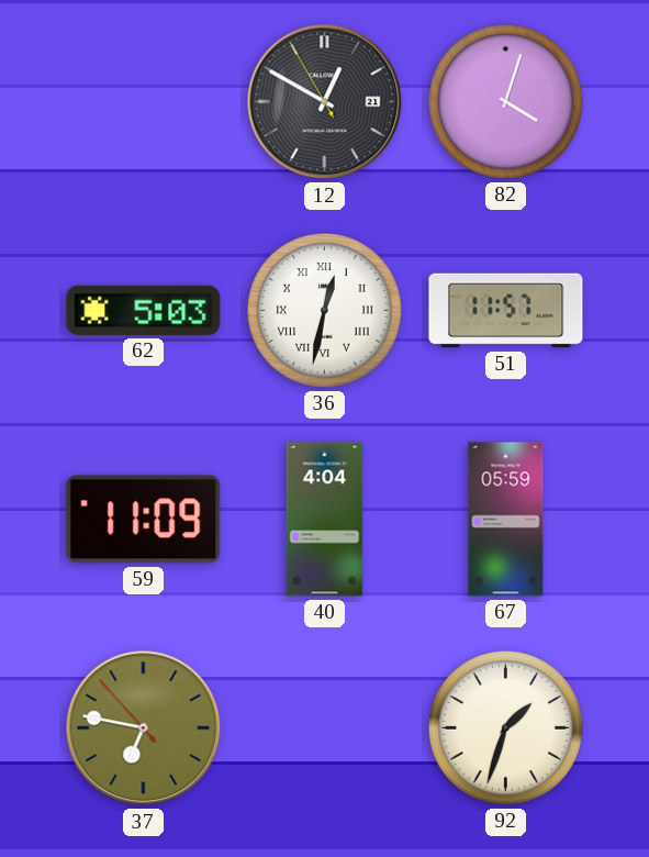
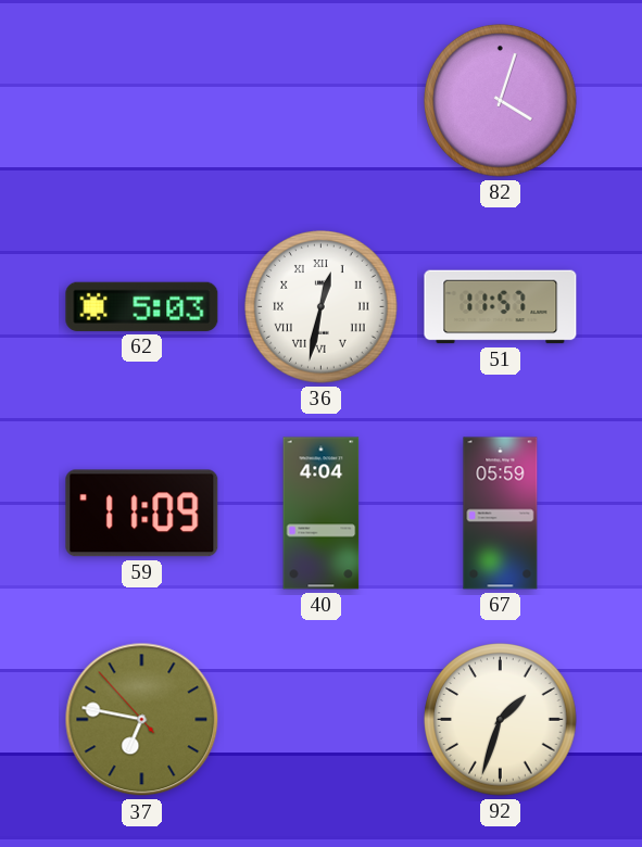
12: 12:49 -> none
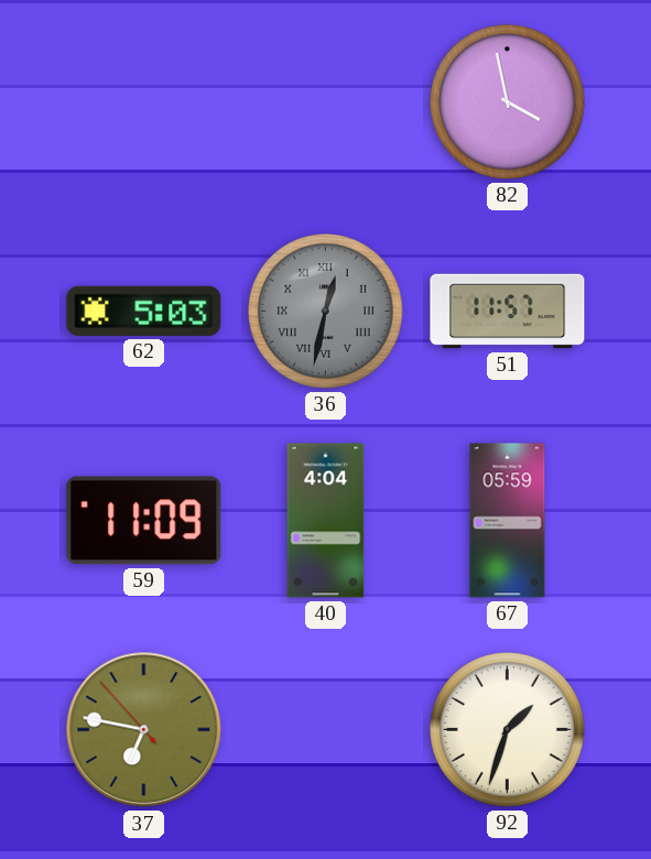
82: 4:03 -> 3:58
36 dial: white -> grey
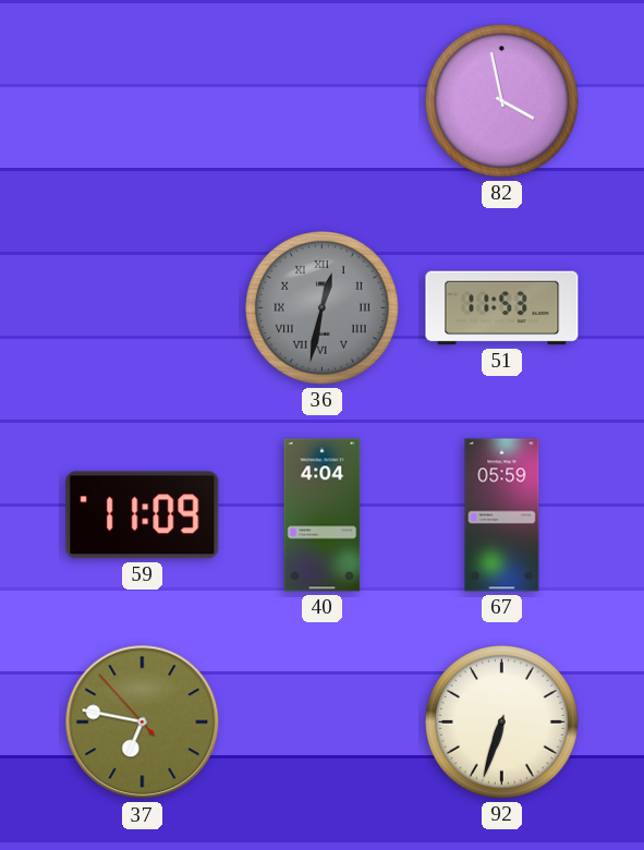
62: 5:03 -> none
51: 11:57 -> 11:53
92: 1:33 -> 6:33
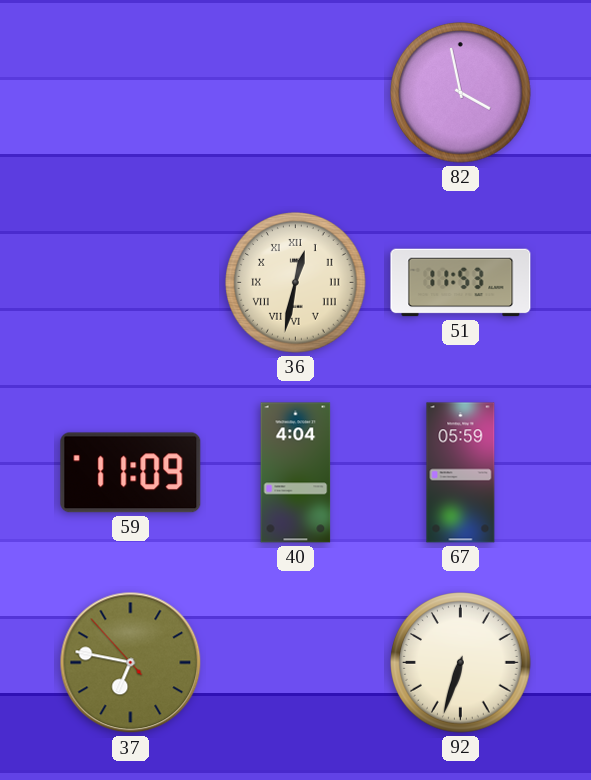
36 dial: grey -> cream
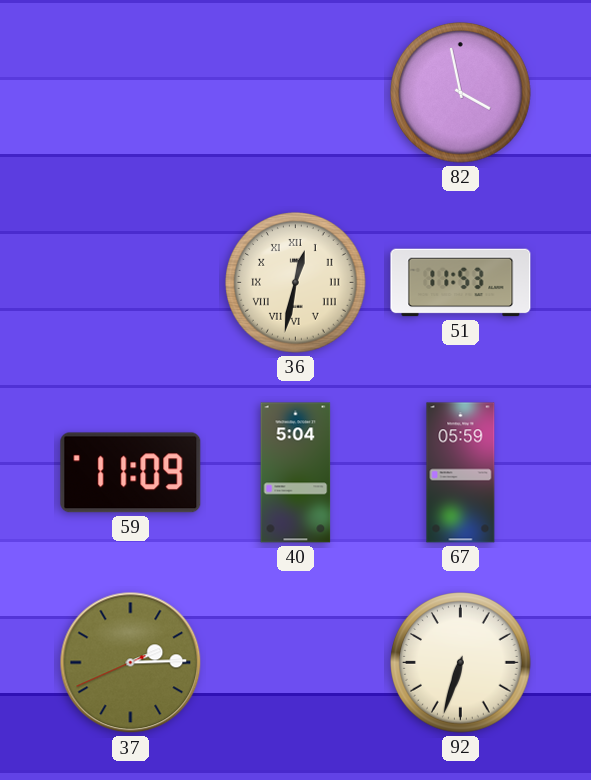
40: 4:04 -> 5:04
37: 6:46 -> 2:14
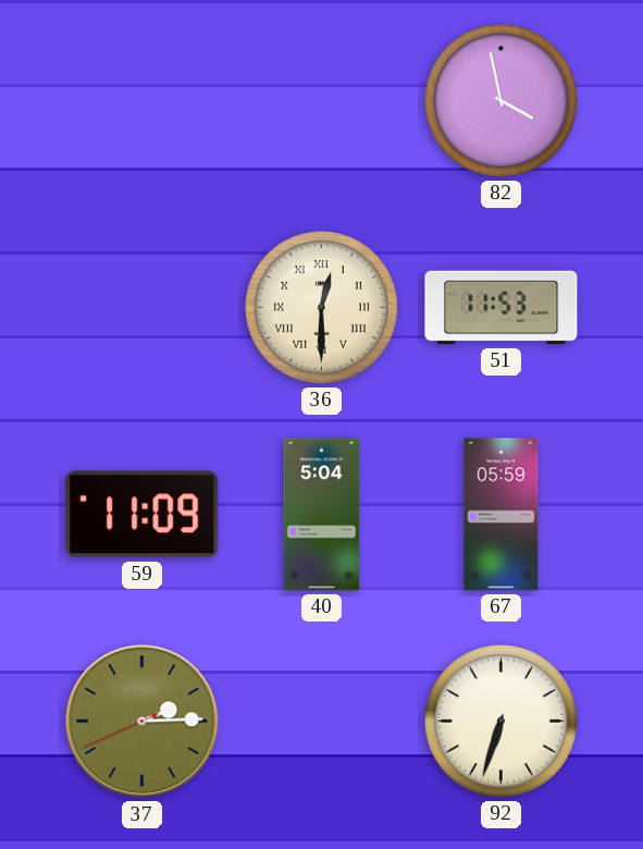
36: 12:32 -> 12:30
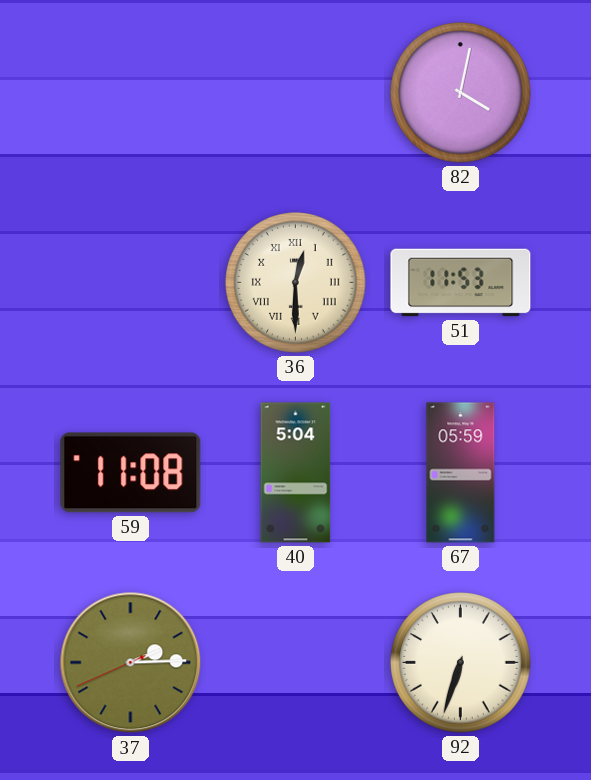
82: 3:58 -> 4:02
59: 11:09 -> 11:08
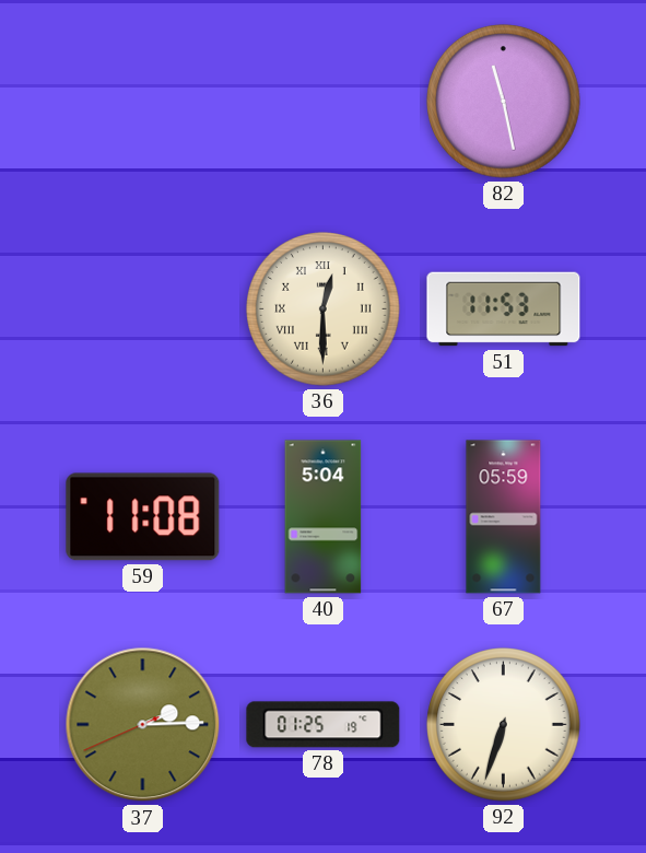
82: 4:02 -> 11:28
78: none -> 01:25
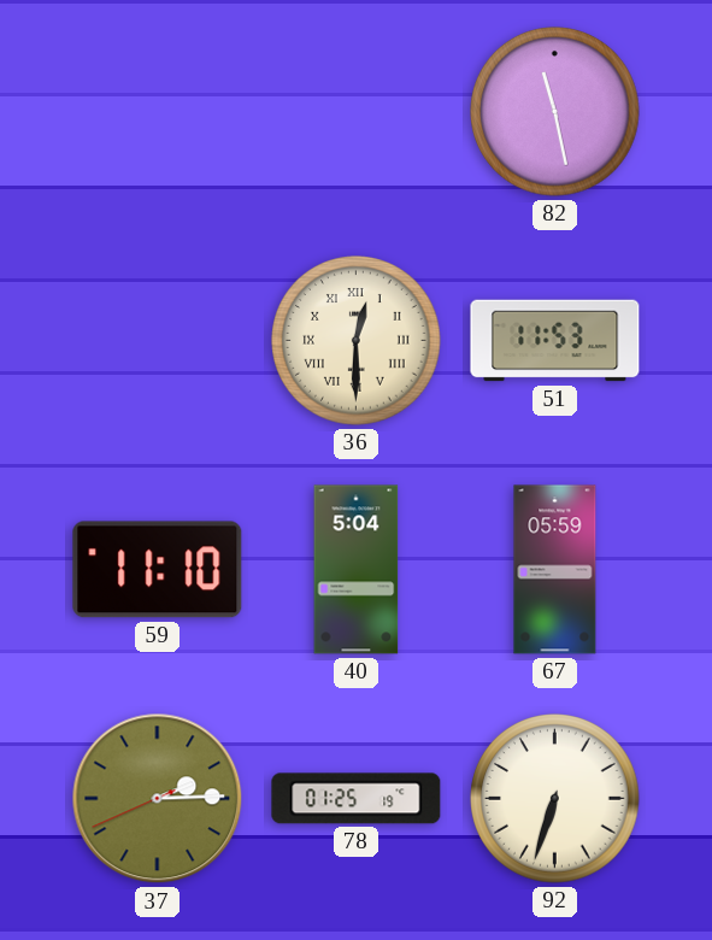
59: 11:08 -> 11:10
